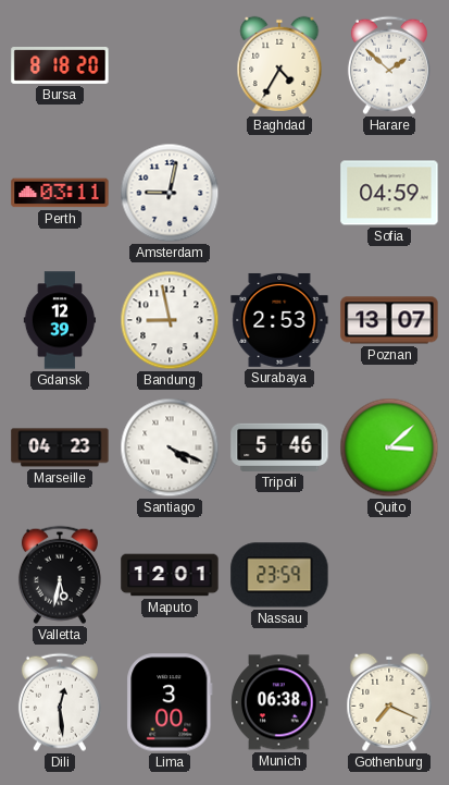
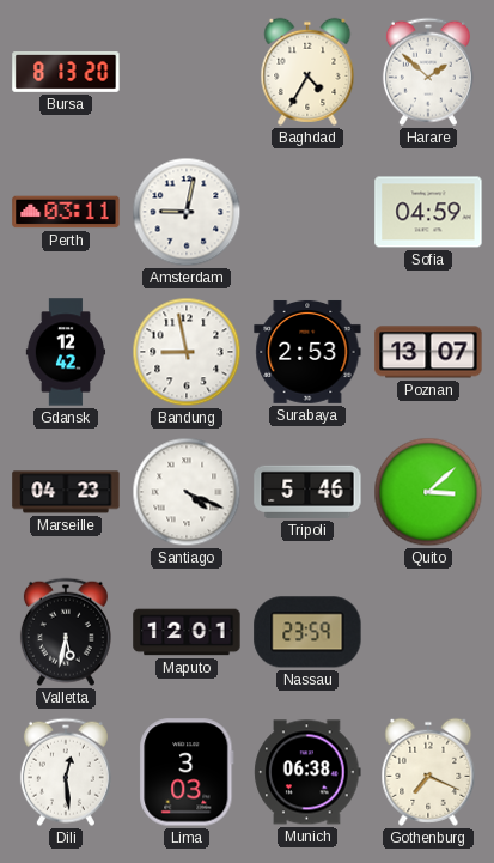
Bursa: 8:18 -> 8:13
Gdansk: 12:39 -> 12:42
Lima: 3:00 -> 3:03
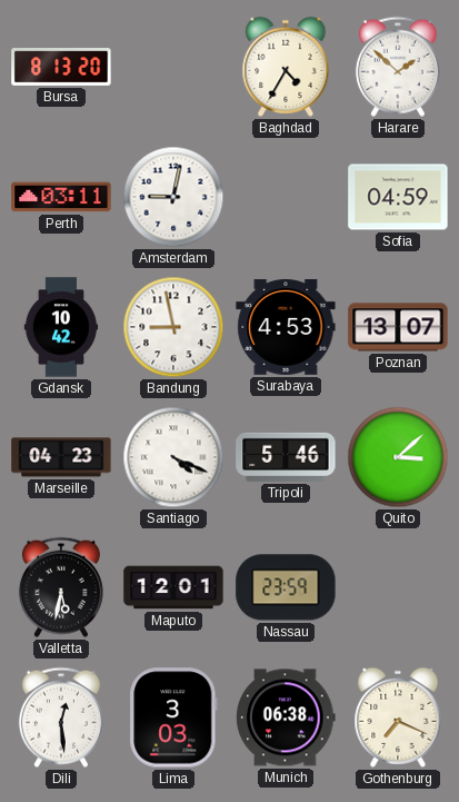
Gdansk: 12:42 -> 10:42
Surabaya: 2:53 -> 4:53
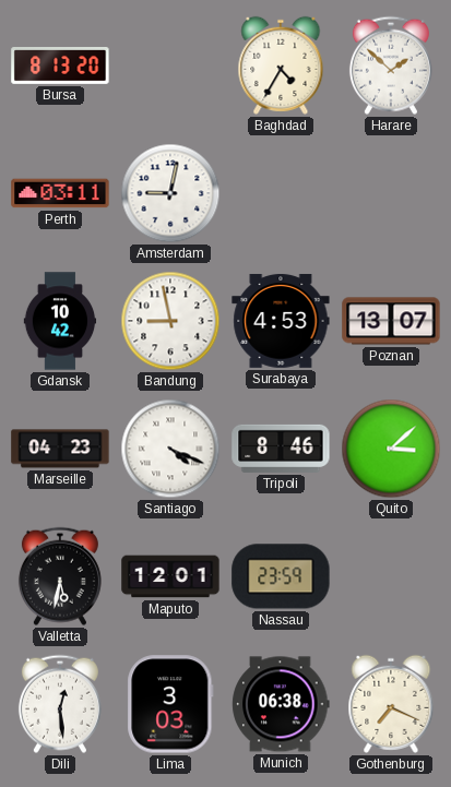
Sofia: 04:59 -> none
Tripoli: 5:46 -> 8:46
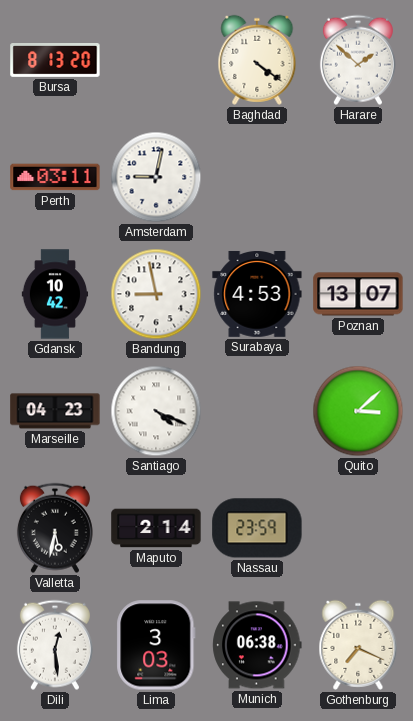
Baghdad: 4:35 -> 4:21
Tripoli: 8:46 -> none
Maputo: 12:01 -> 2:14
